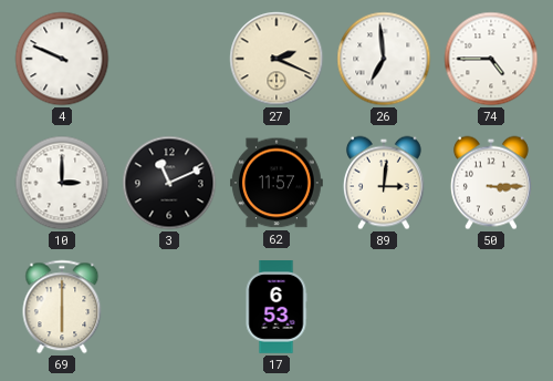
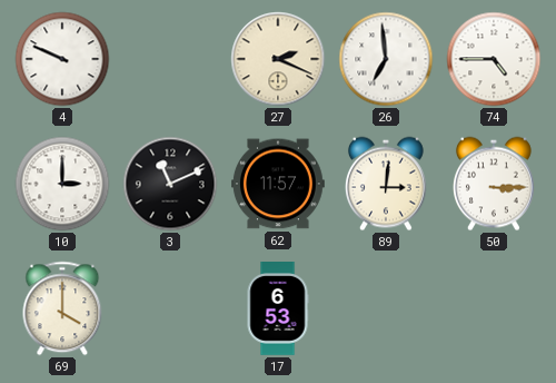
69: 6:00 -> 4:00
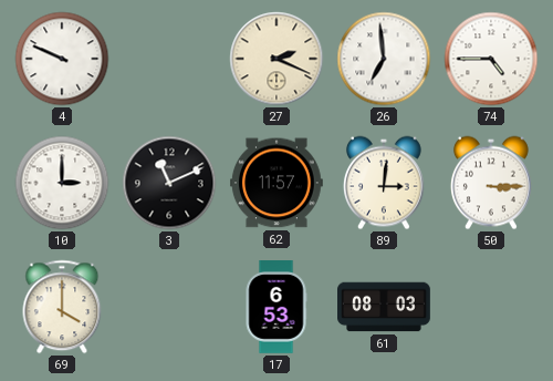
61: none -> 08:03
